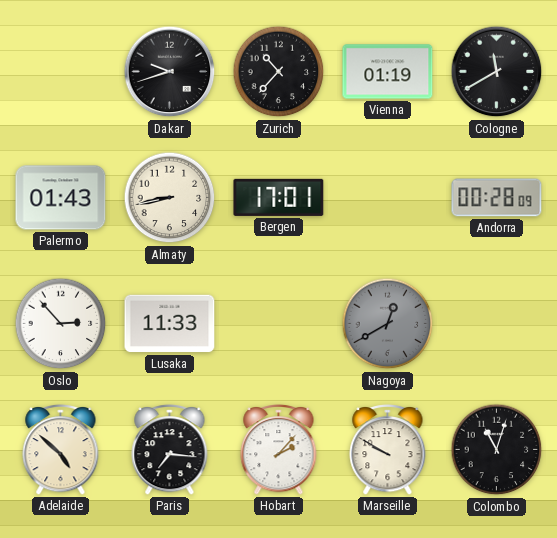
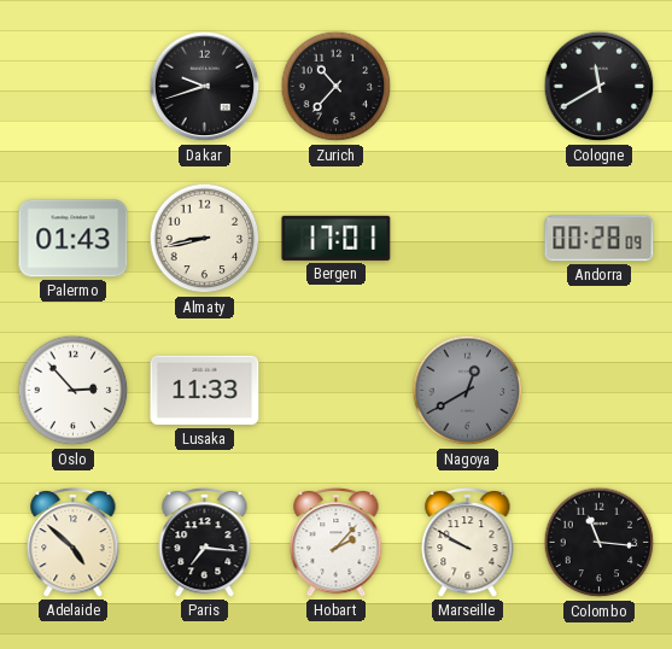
Vienna: 01:19 -> none
Colombo: 11:03 -> 11:16
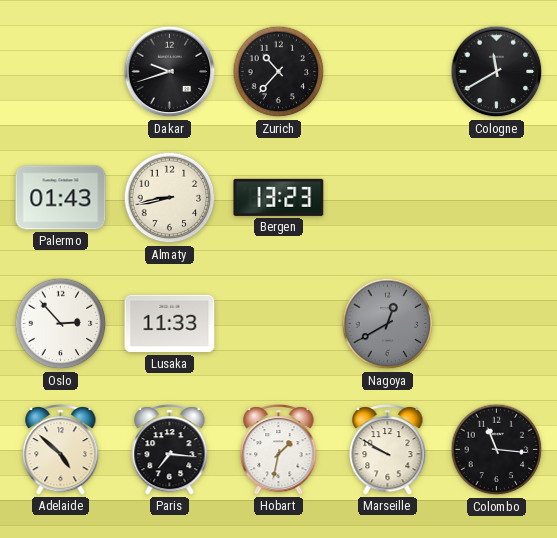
Bergen: 17:01 -> 13:23
Andorra: 00:28 -> none
Hobart: 2:07 -> 1:32
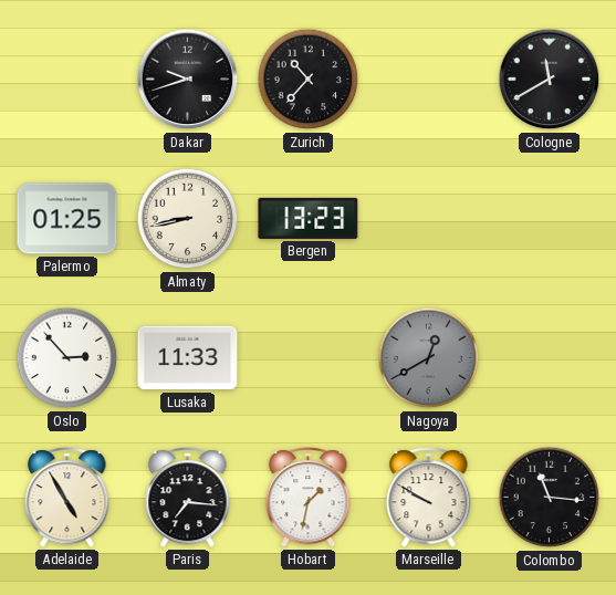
Palermo: 01:43 -> 01:25
Adelaide: 4:52 -> 4:55
